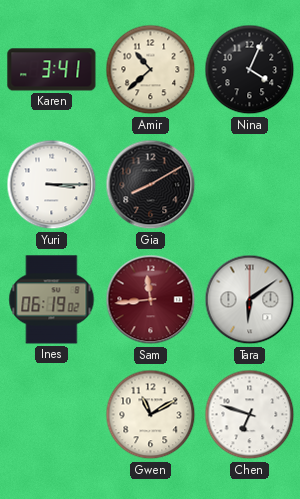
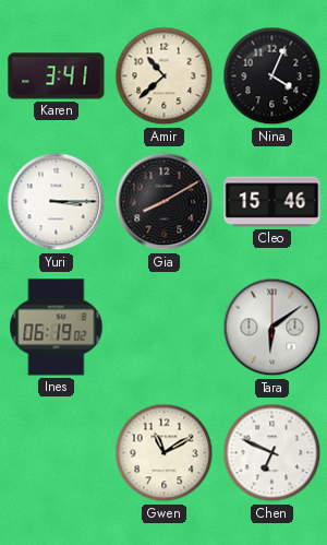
Cleo: none -> 15:46
Sam: 11:44 -> none
Chen: 6:48 -> 6:49
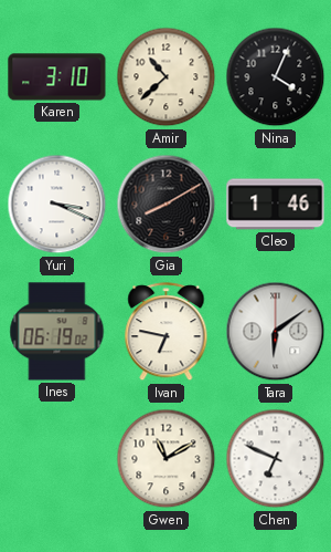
Karen: 3:41 -> 3:10
Yuri: 3:15 -> 3:19
Cleo: 15:46 -> 1:46
Ivan: none -> 6:47
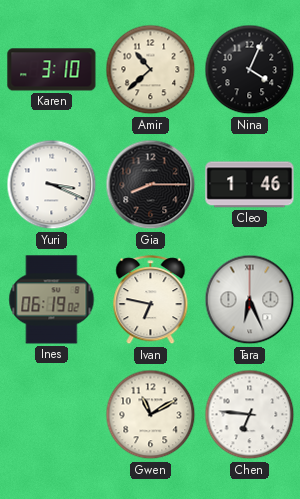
Gia: 8:10 -> 8:15
Tara: 6:09 -> 6:26
Chen: 6:49 -> 6:46
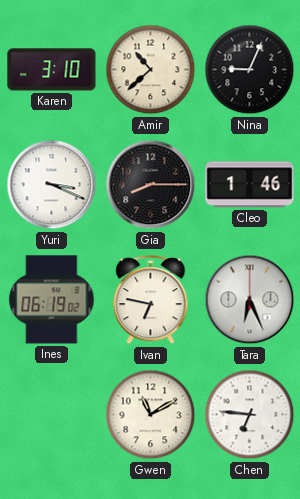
Nina: 4:04 -> 9:04
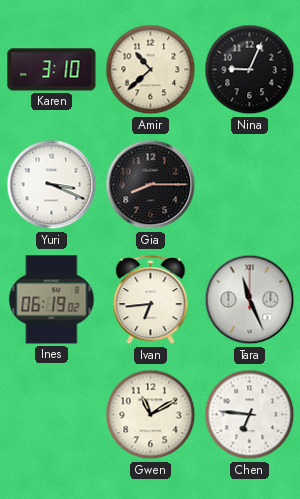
Cleo: 1:46 -> none
Ivan: 6:47 -> 6:44
Tara: 6:26 -> 11:26
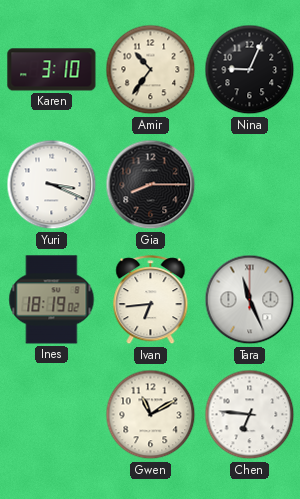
Amir: 10:38 -> 10:36
Ines: 06:19 -> 18:19
